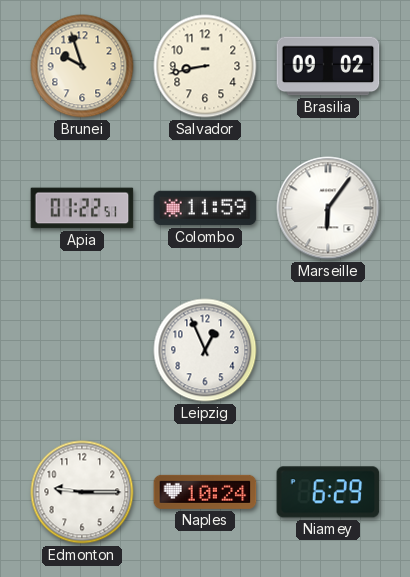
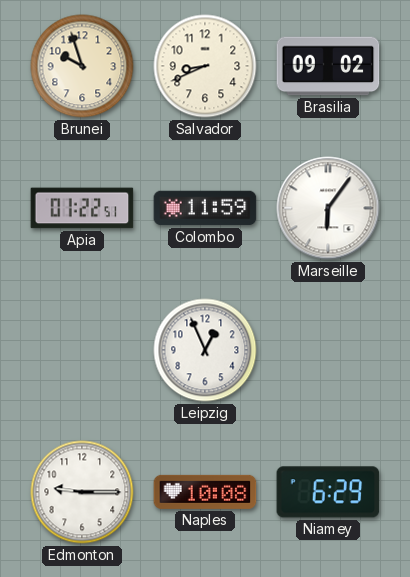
Salvador: 8:43 -> 8:41
Naples: 10:24 -> 10:08
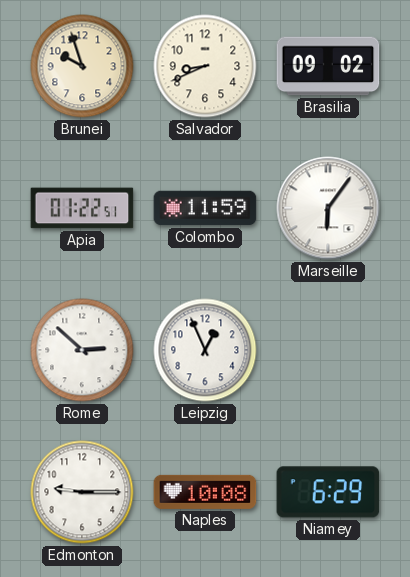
Rome: none -> 2:52
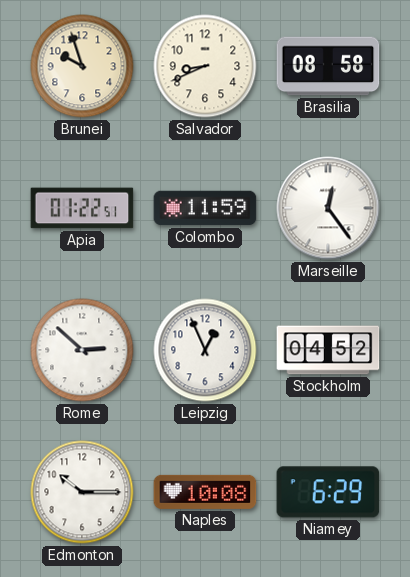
Brasilia: 09:02 -> 08:58
Marseille: 6:06 -> 12:24
Stockholm: none -> 04:52
Edmonton: 9:15 -> 10:15
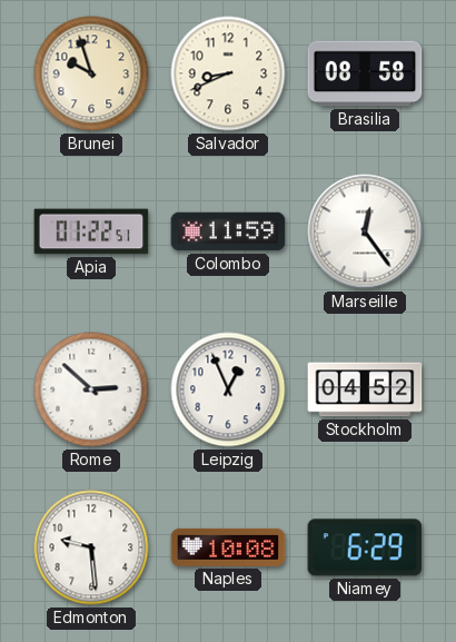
Edmonton: 10:15 -> 9:29
